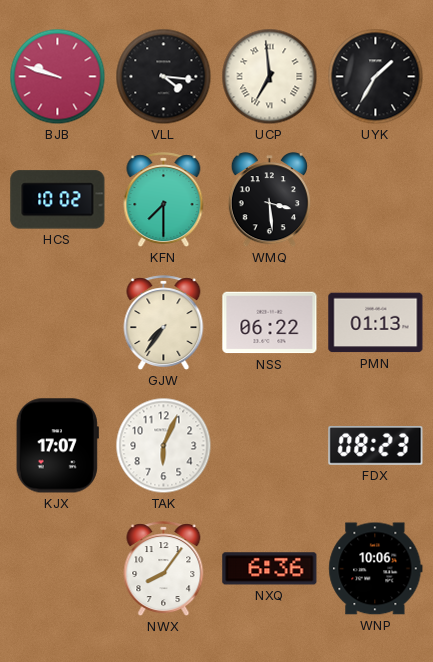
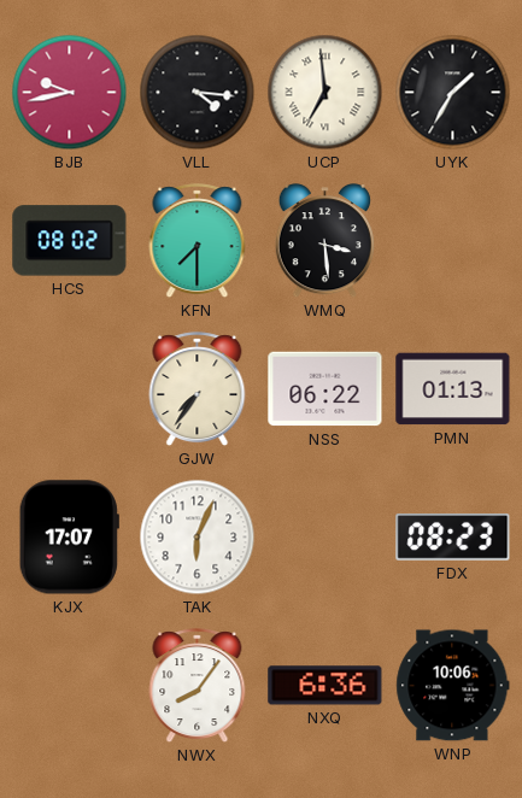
BJB: 9:48 -> 9:43
HCS: 10:02 -> 08:02
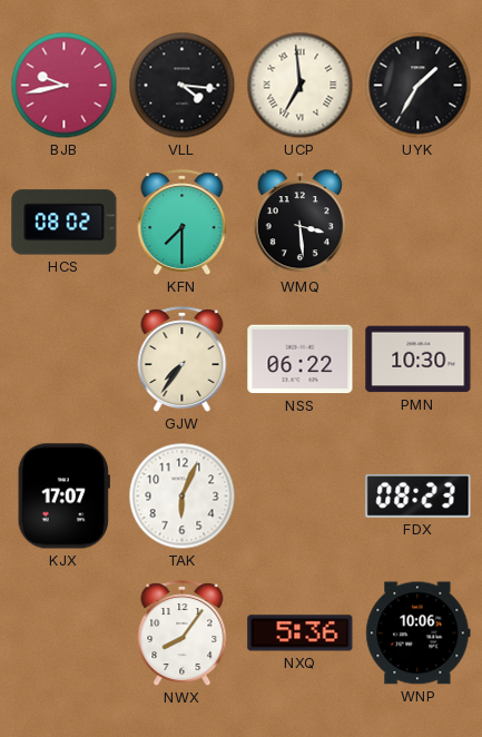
PMN: 01:13 -> 10:30
NXQ: 6:36 -> 5:36
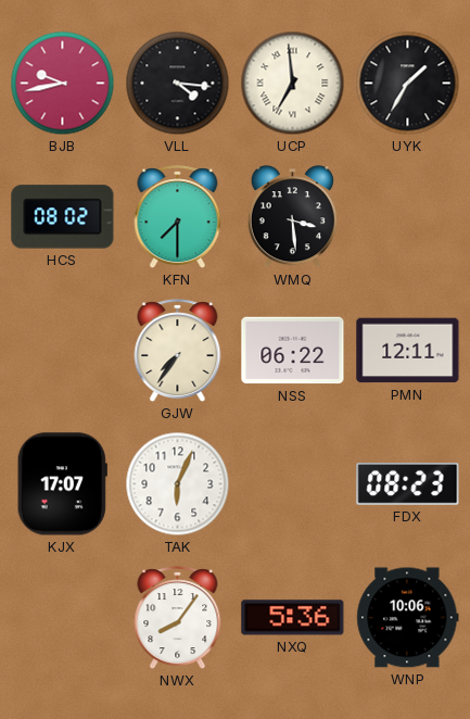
PMN: 10:30 -> 12:11
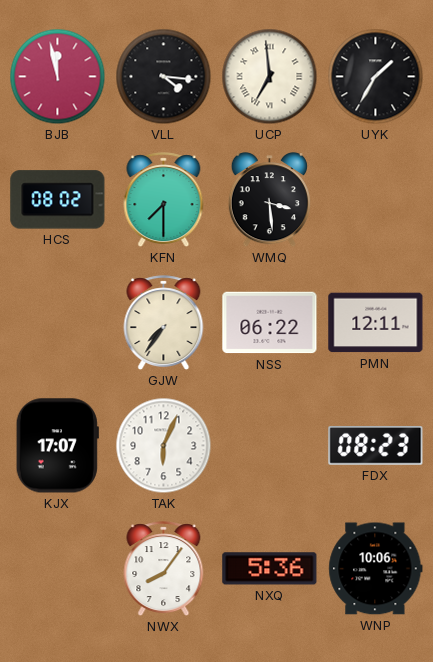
BJB: 9:43 -> 11:58
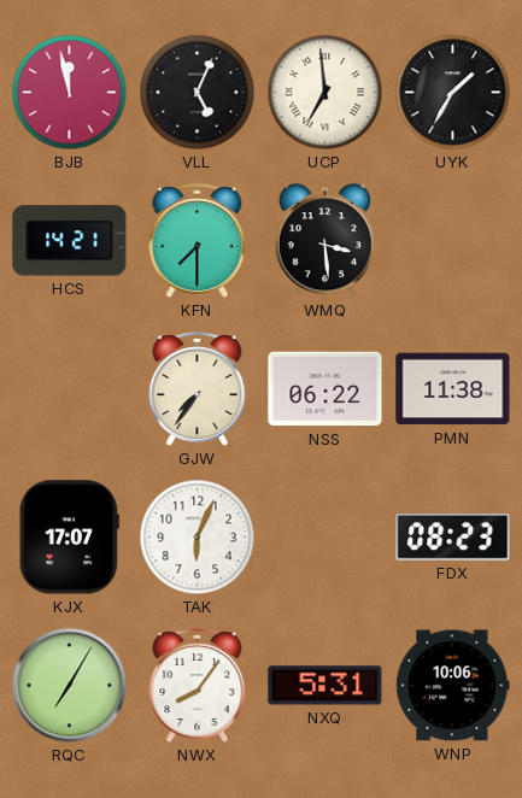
VLL: 4:16 -> 5:04
HCS: 08:02 -> 14:21
PMN: 12:11 -> 11:38
RQC: none -> 7:05
NXQ: 5:36 -> 5:31
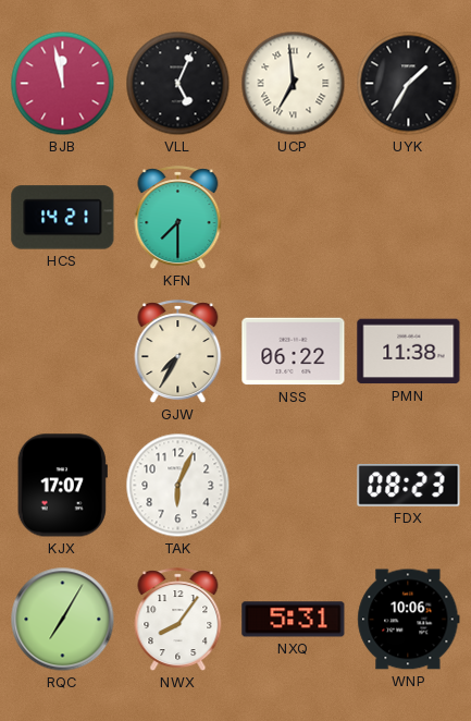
WMQ: 3:29 -> none
GJW: 7:36 -> 7:35
